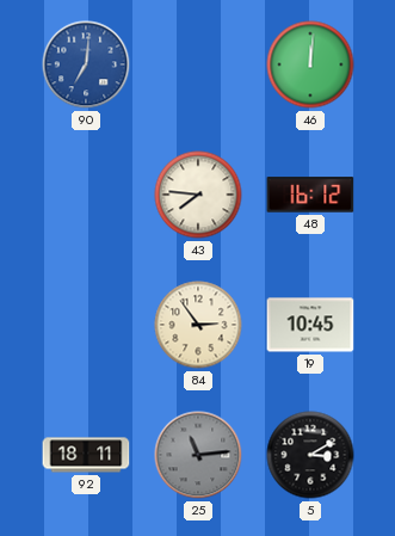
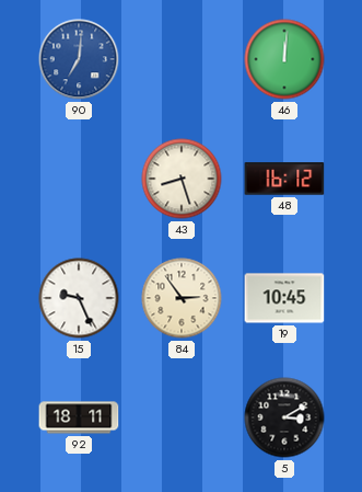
43: 7:46 -> 8:27
15: none -> 9:26
25: 11:14 -> none
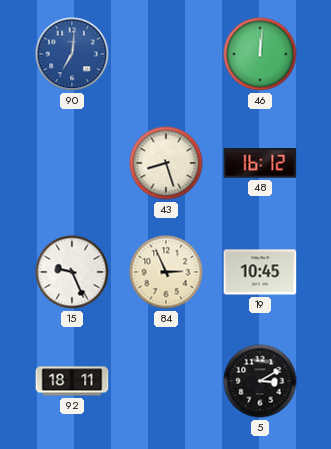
84: 2:54 -> 2:56
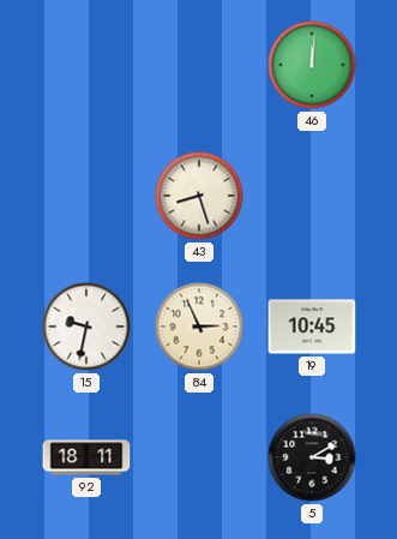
90: 7:01 -> none
48: 16:12 -> none
15: 9:26 -> 9:32
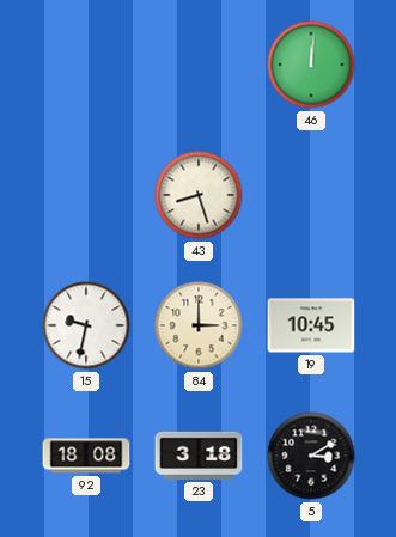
84: 2:56 -> 3:00
92: 18:11 -> 18:08
23: none -> 3:18
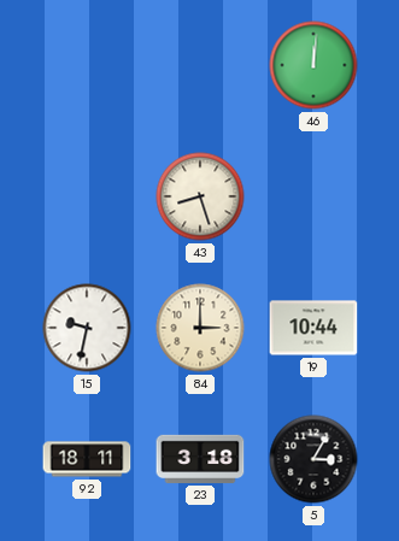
19: 10:45 -> 10:44
92: 18:08 -> 18:11
5: 3:10 -> 3:05
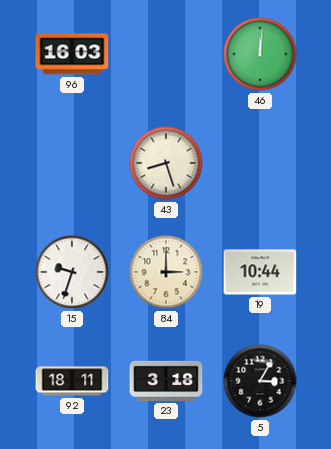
96: none -> 16:03
15: 9:32 -> 9:33
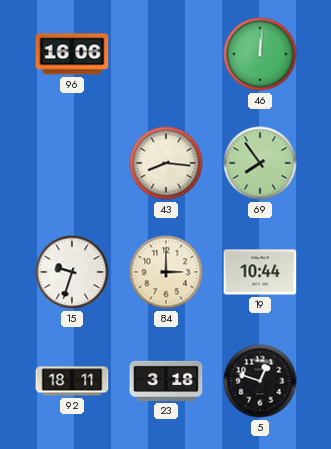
96: 16:03 -> 16:06
43: 8:27 -> 8:16
69: none -> 7:54
5: 3:05 -> 12:48
